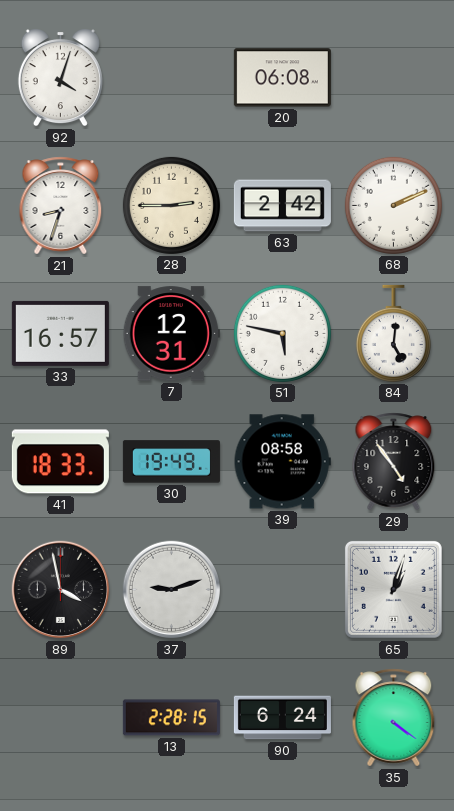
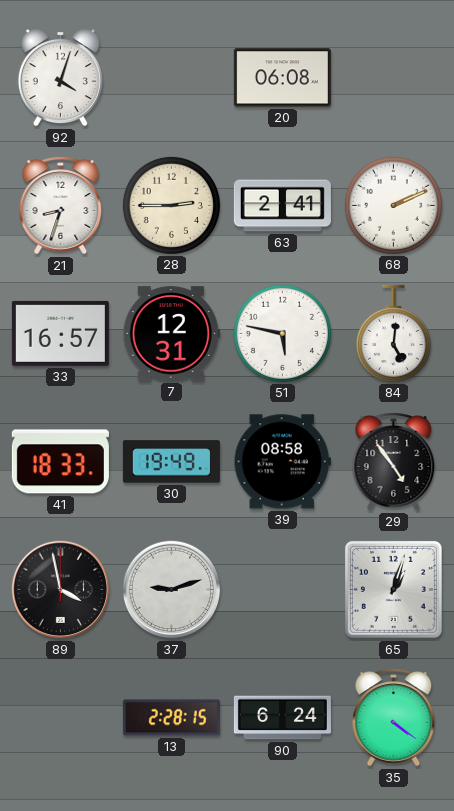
63: 2:42 -> 2:41
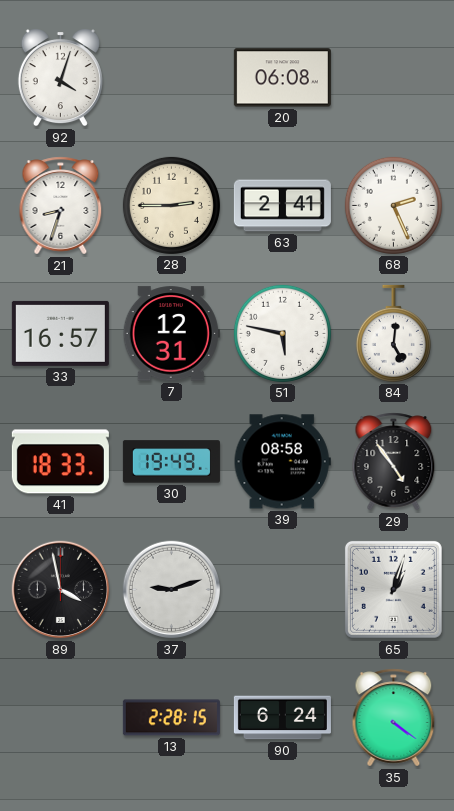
68: 2:11 -> 2:26
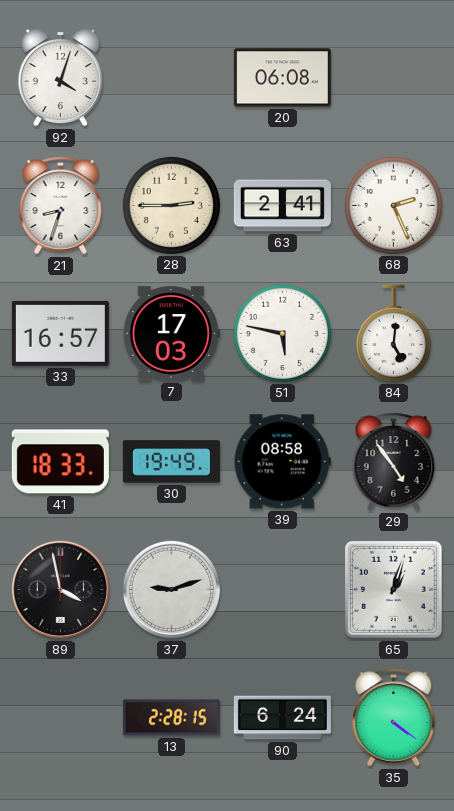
7: 12:31 -> 17:03
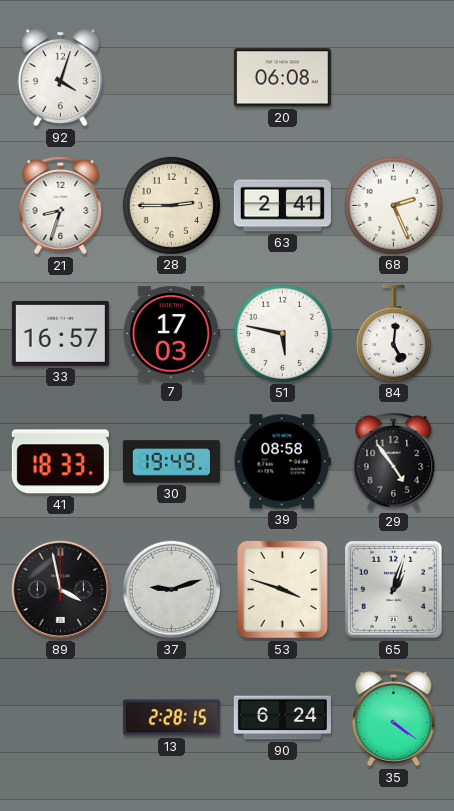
53: none -> 3:48
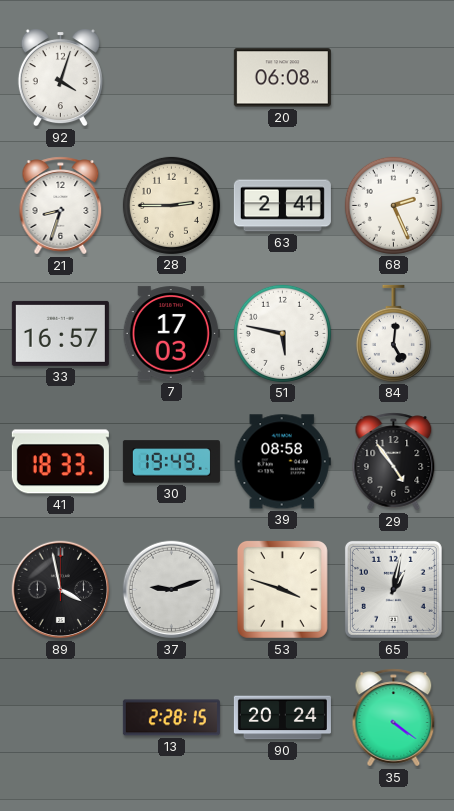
65: 1:03 -> 1:02
90: 6:24 -> 20:24
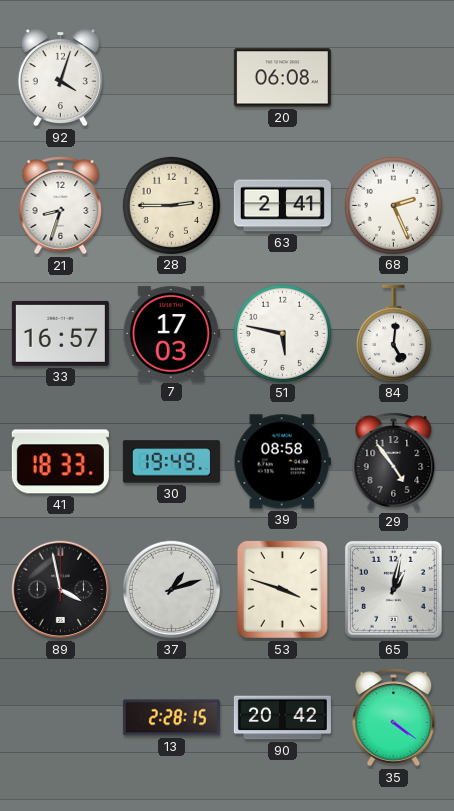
37: 9:12 -> 1:12
90: 20:24 -> 20:42
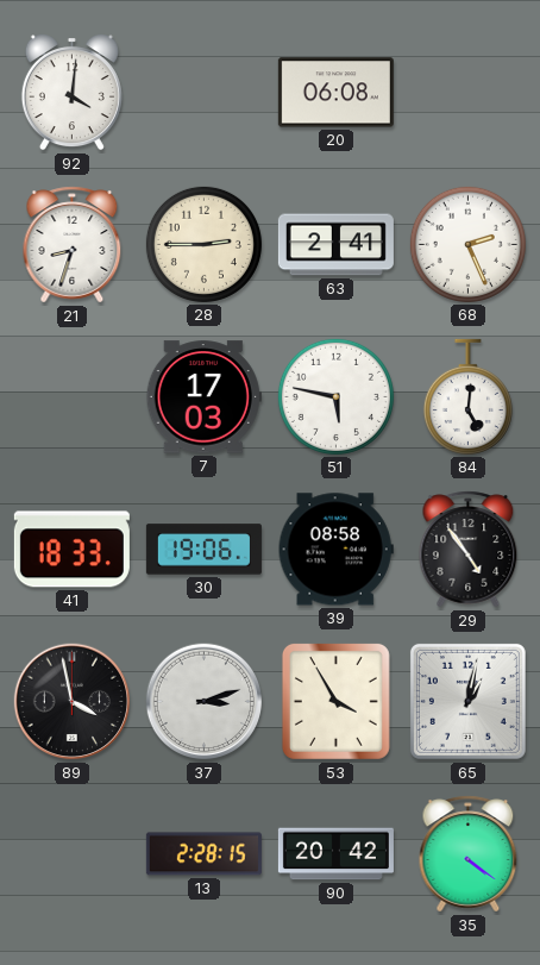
92: 4:03 -> 4:01
33: 16:57 -> none
30: 19:49 -> 19:06
37: 1:12 -> 3:12
53: 3:48 -> 3:55
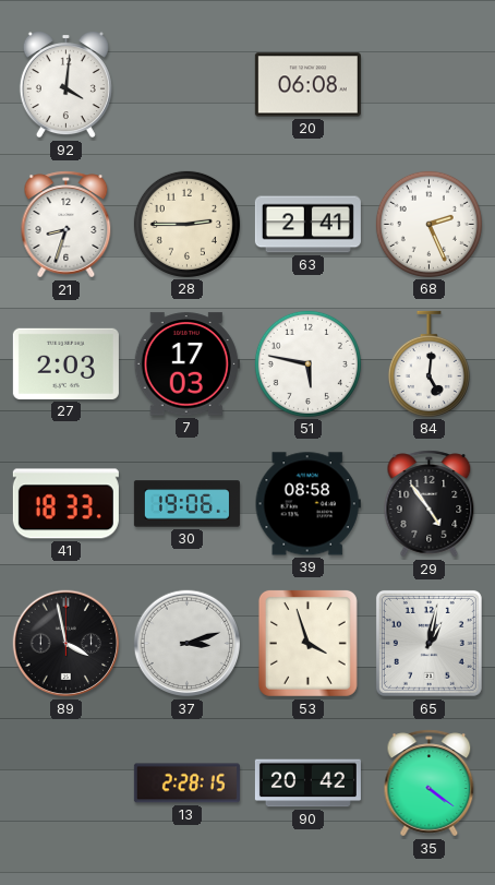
27: none -> 2:03
53: 3:55 -> 3:57
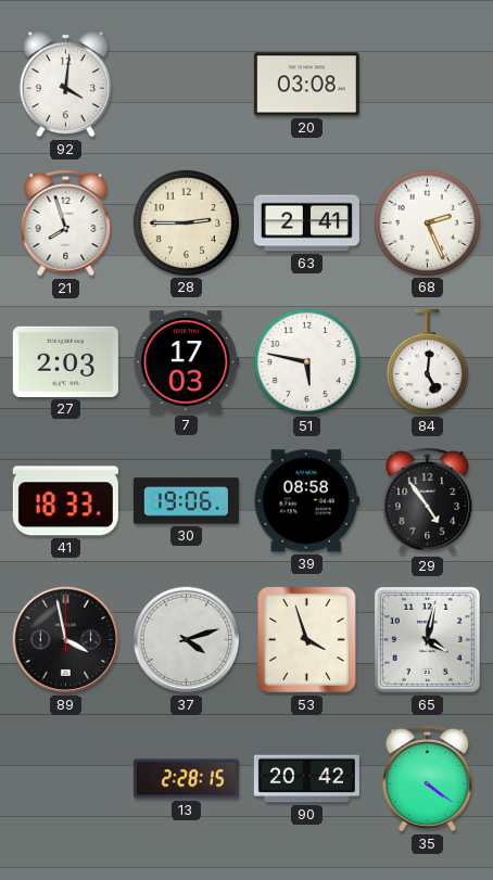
20: 06:08 -> 03:08
21: 8:33 -> 7:57
37: 3:12 -> 4:12
65: 1:02 -> 4:02
